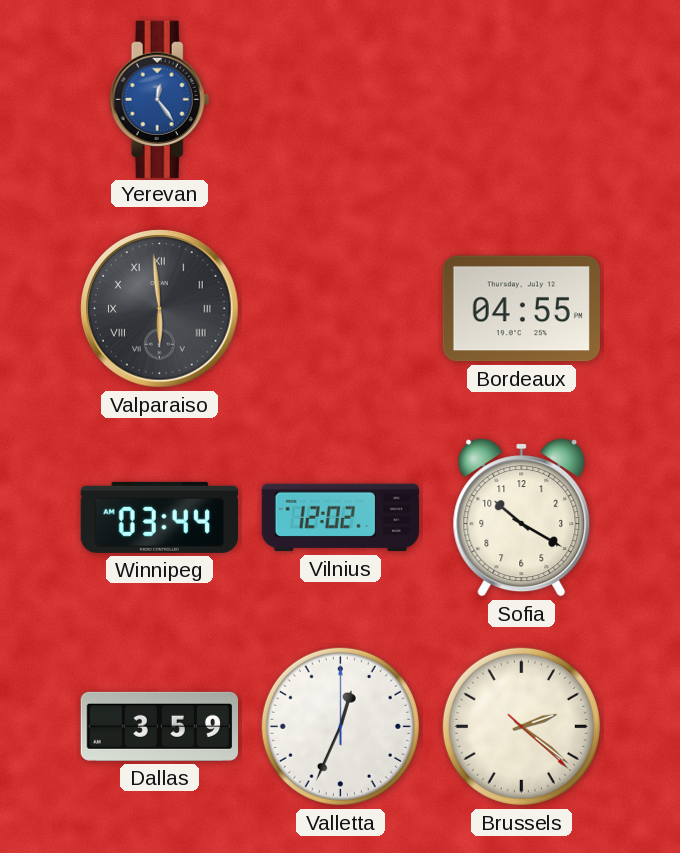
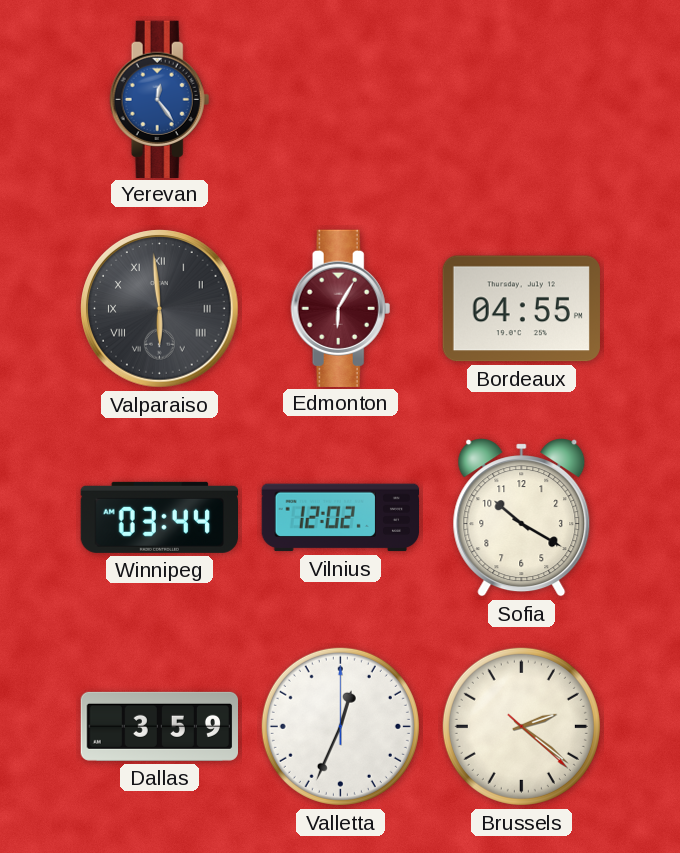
Edmonton: none -> 6:05
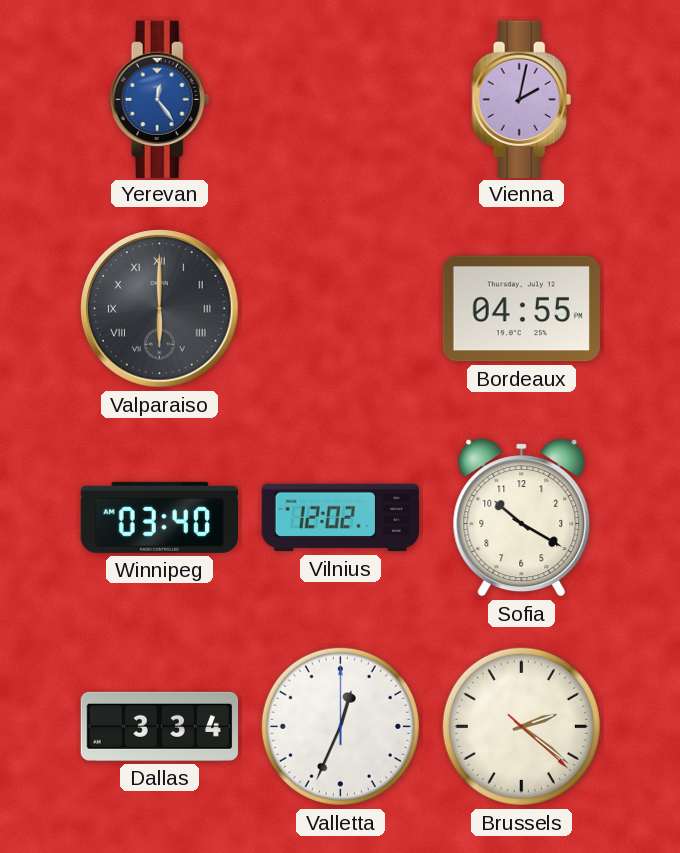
Vienna: none -> 2:02
Valparaiso: 5:59 -> 6:00
Edmonton: 6:05 -> none
Winnipeg: 03:44 -> 03:40
Dallas: 3:59 -> 3:34
